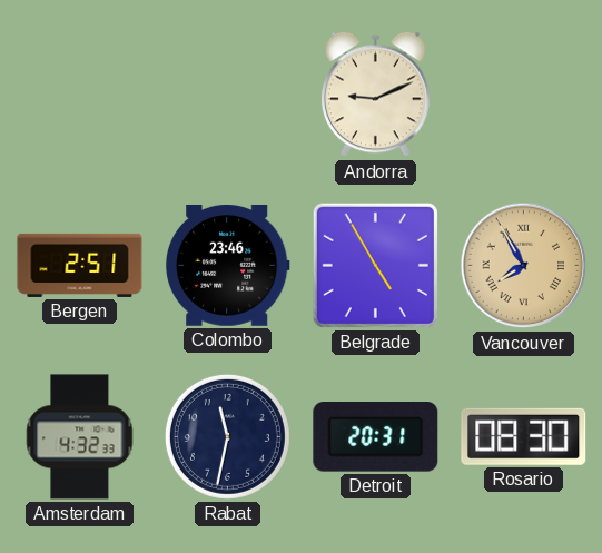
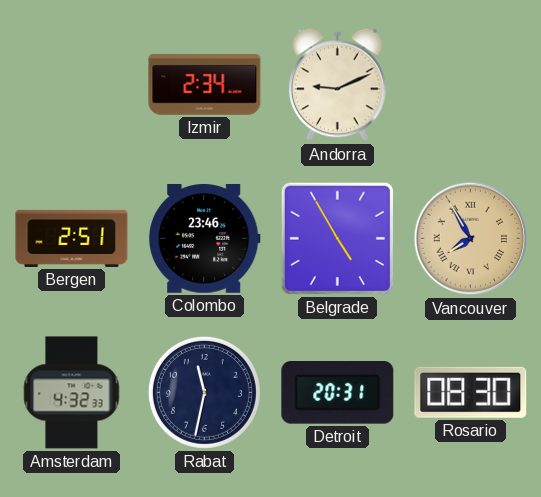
Izmir: none -> 2:34
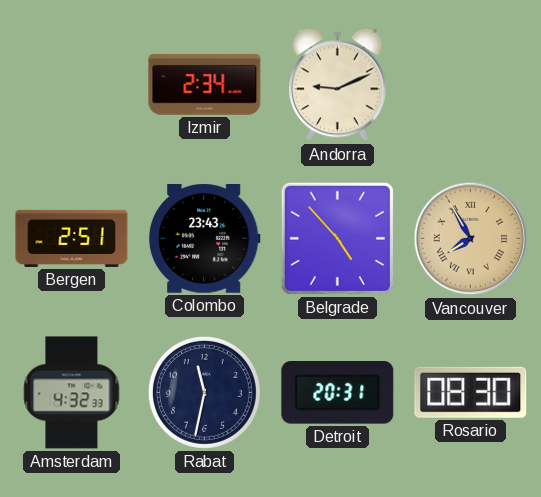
Colombo: 23:46 -> 23:43
Belgrade: 4:55 -> 4:53
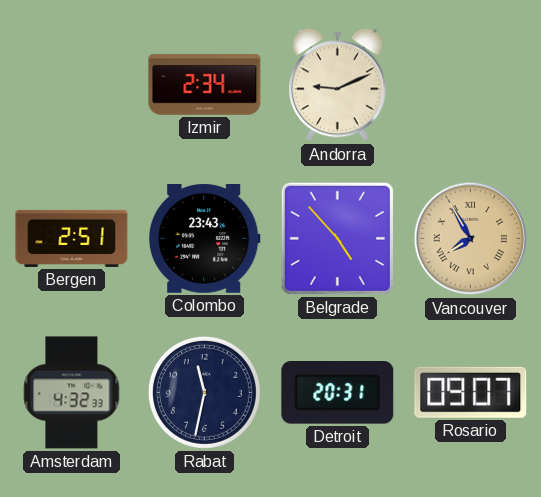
Rosario: 08:30 -> 09:07
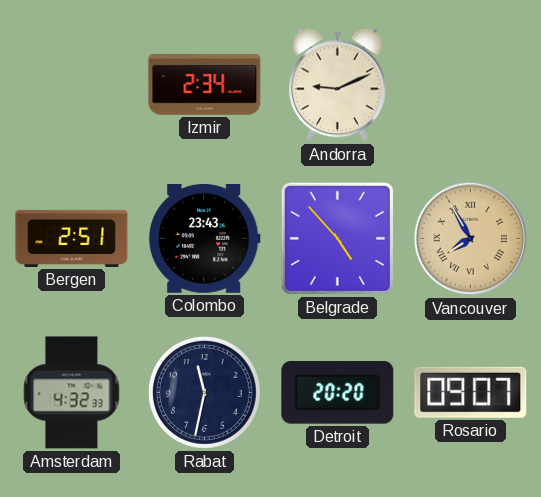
Detroit: 20:31 -> 20:20
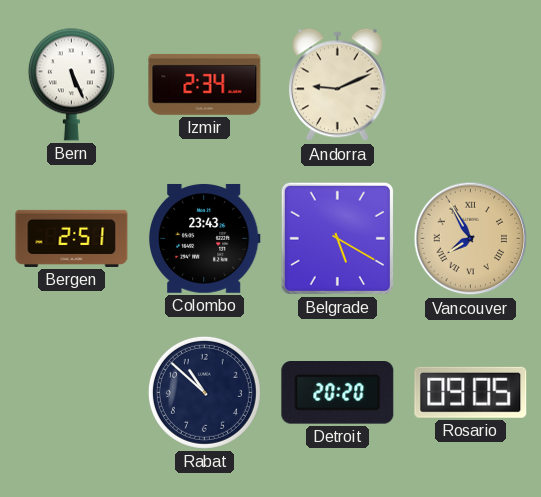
Bern: none -> 5:26
Belgrade: 4:53 -> 5:20
Amsterdam: 4:32 -> none
Rabat: 11:32 -> 10:52
Rosario: 09:07 -> 09:05
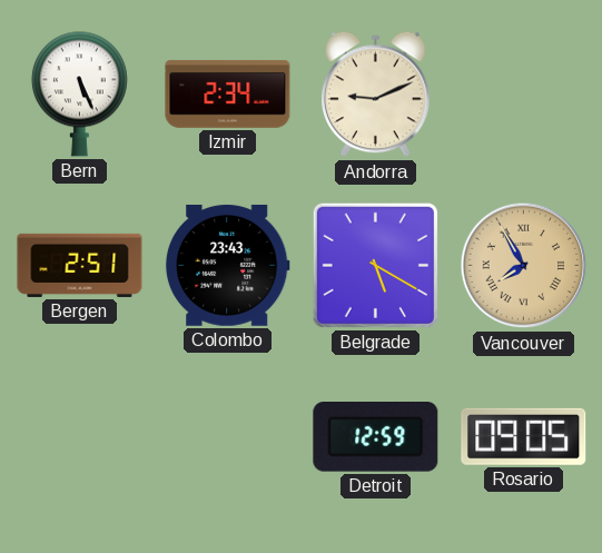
Rabat: 10:52 -> none
Detroit: 20:20 -> 12:59
